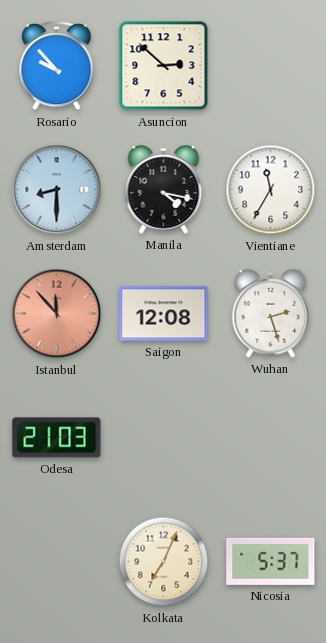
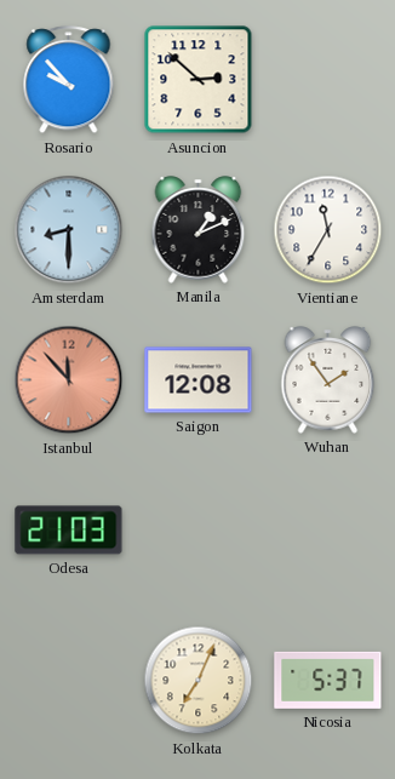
Manila: 4:17 -> 1:11
Wuhan: 2:27 -> 1:54
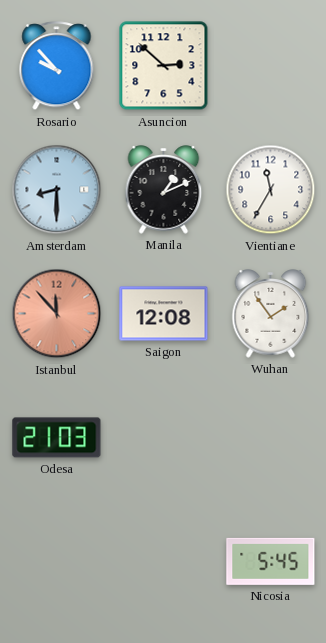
Kolkata: 7:04 -> none
Nicosia: 5:37 -> 5:45
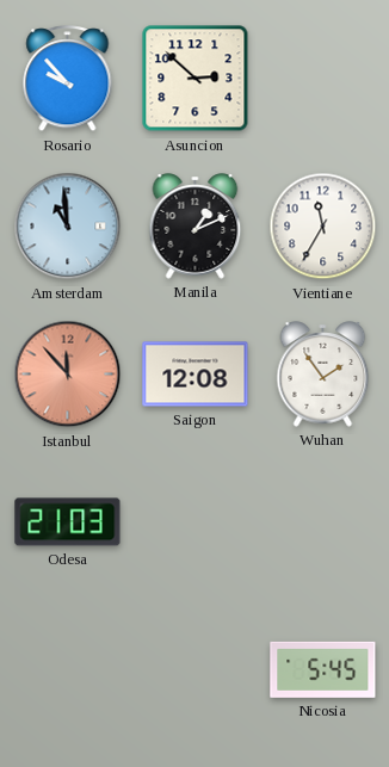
Amsterdam: 8:30 -> 10:59
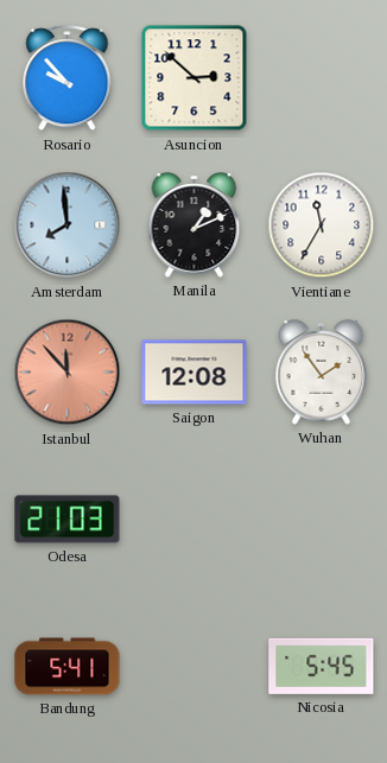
Amsterdam: 10:59 -> 7:59
Bandung: none -> 5:41
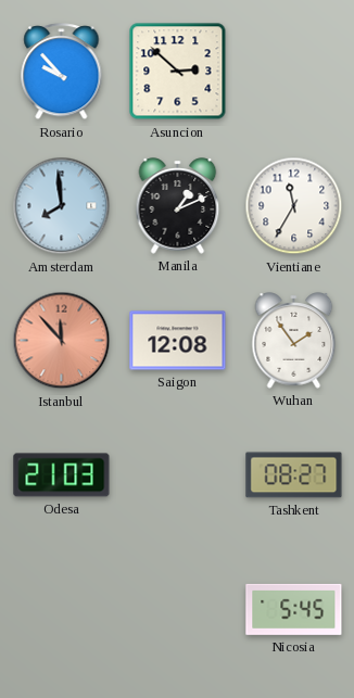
Tashkent: none -> 08:27
Bandung: 5:41 -> none
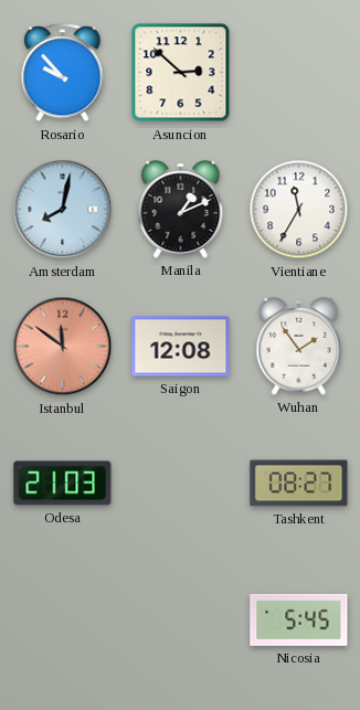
Amsterdam: 7:59 -> 8:02
Istanbul: 11:53 -> 11:51
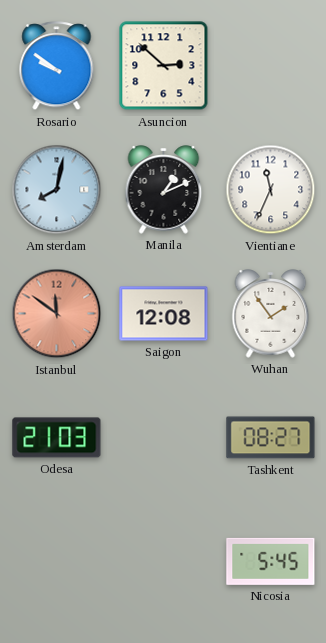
Rosario: 9:53 -> 9:51
Vientiane: 11:35 -> 11:34
